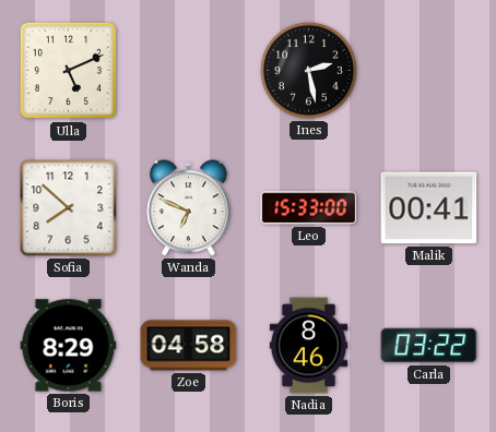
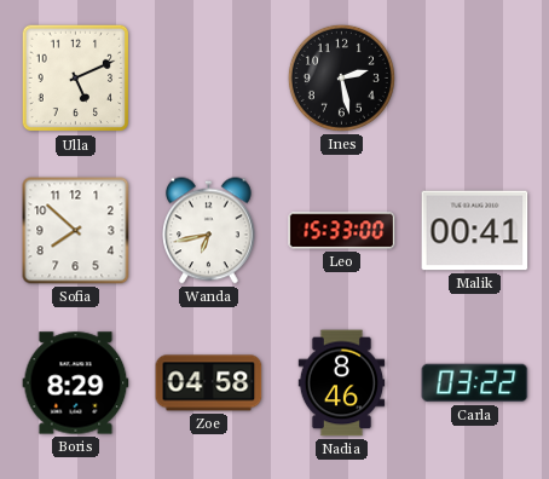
Wanda: 6:49 -> 6:43
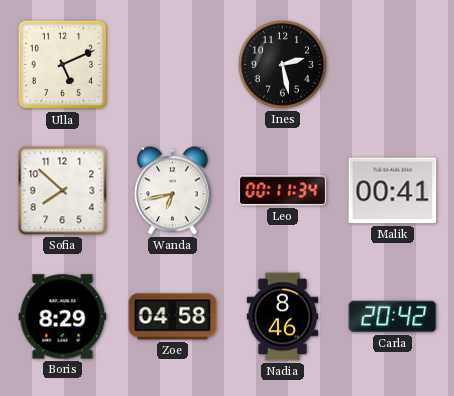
Leo: 15:33 -> 00:11
Carla: 03:22 -> 20:42
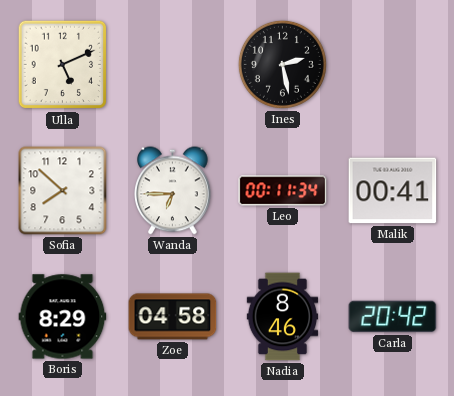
Wanda: 6:43 -> 6:45
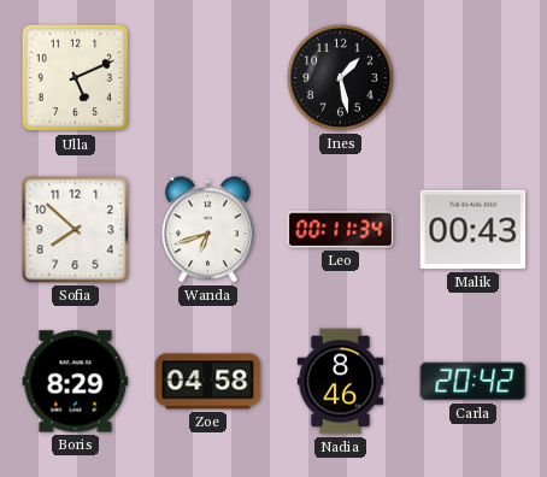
Ines: 2:28 -> 1:28
Wanda: 6:45 -> 6:42
Malik: 00:41 -> 00:43
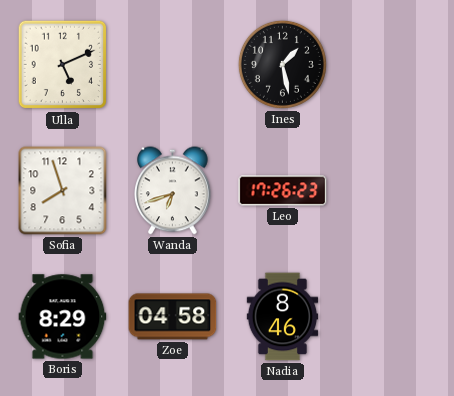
Sofia: 7:52 -> 7:57
Leo: 00:11 -> 17:26
Malik: 00:43 -> none
Carla: 20:42 -> none
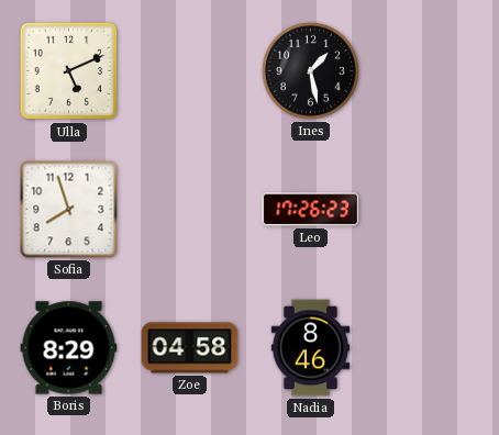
Wanda: 6:42 -> none
